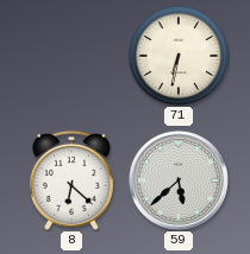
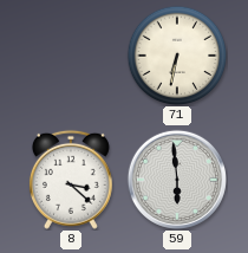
8: 6:22 -> 3:22
59: 5:38 -> 5:59
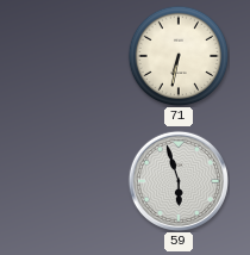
8: 3:22 -> none
59: 5:59 -> 5:57
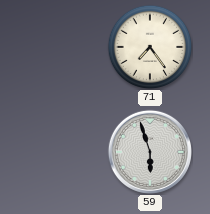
71: 6:32 -> 7:24
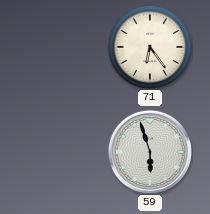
71: 7:24 -> 6:24
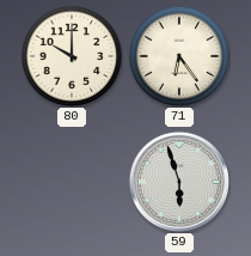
80: none -> 10:00
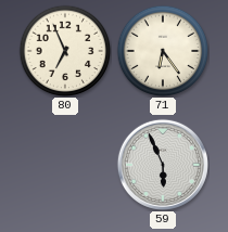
80: 10:00 -> 6:56
59: 5:57 -> 5:56
